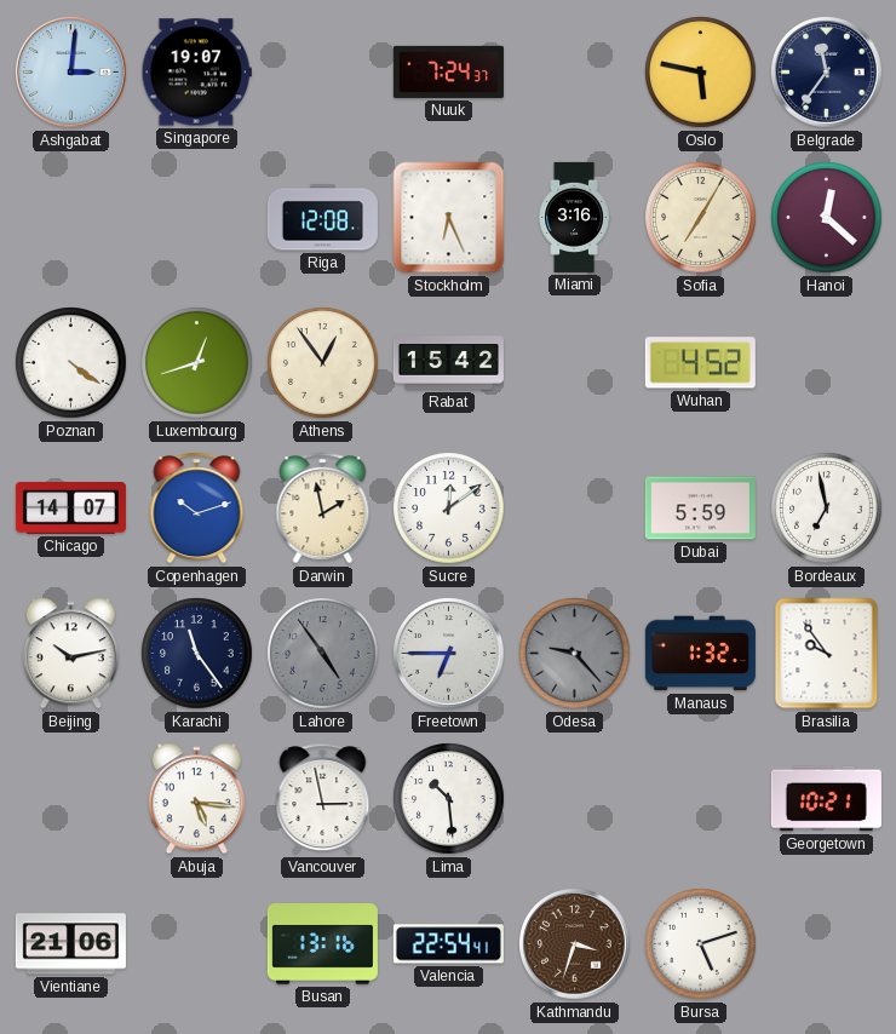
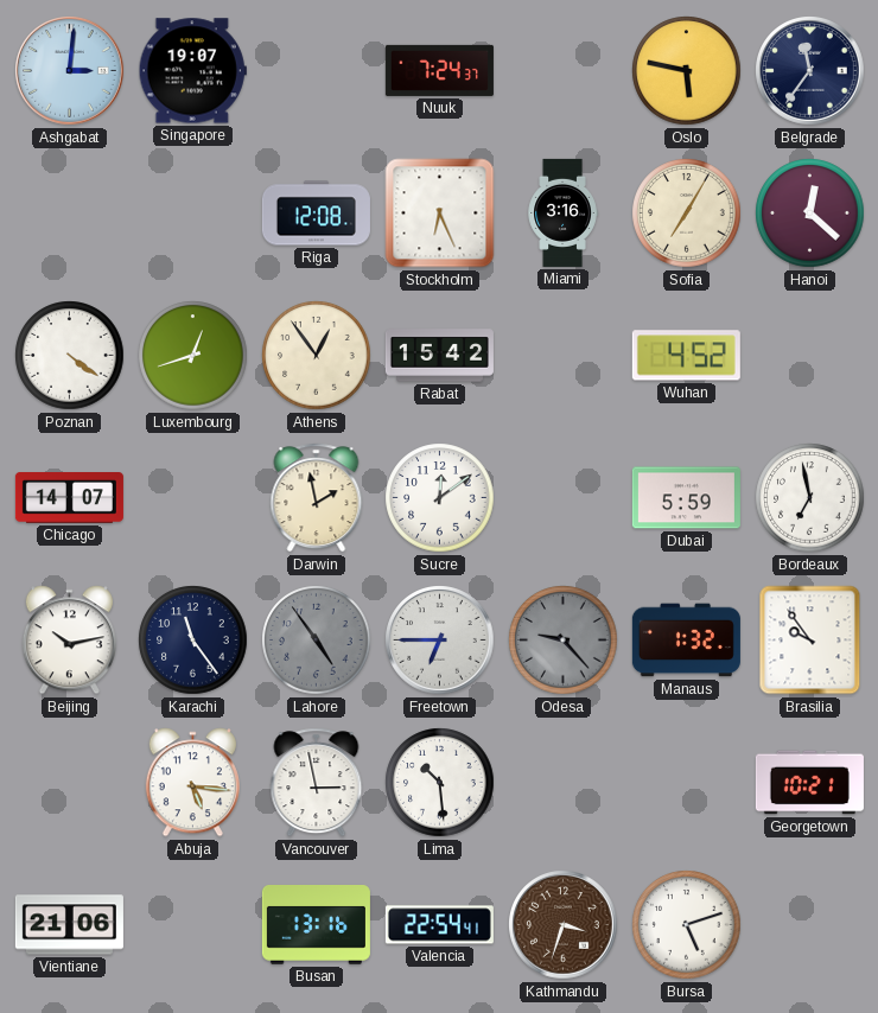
Copenhagen: 10:12 -> none
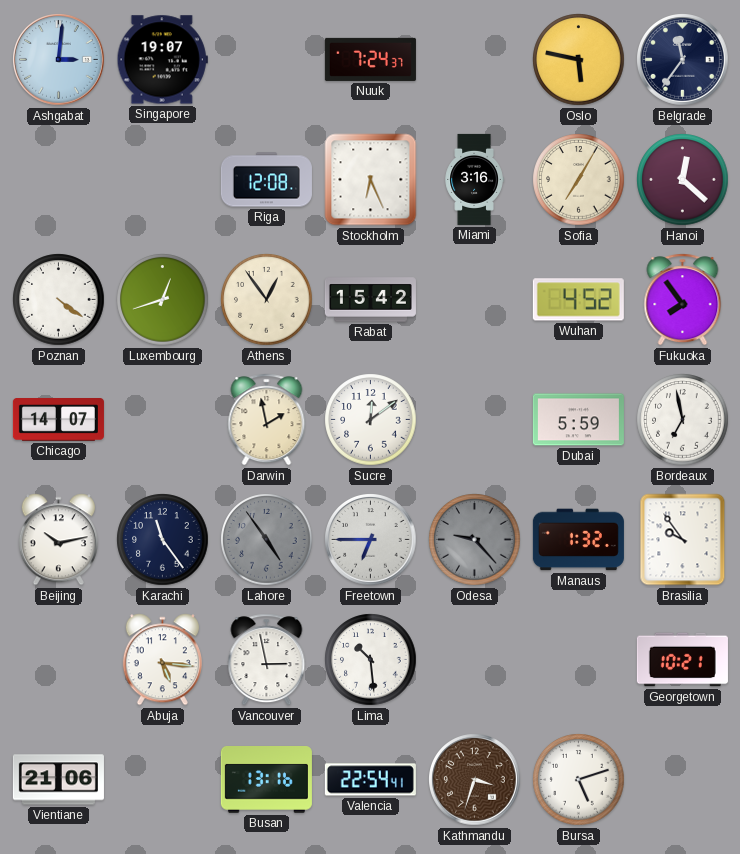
Fukuoka: none -> 7:54
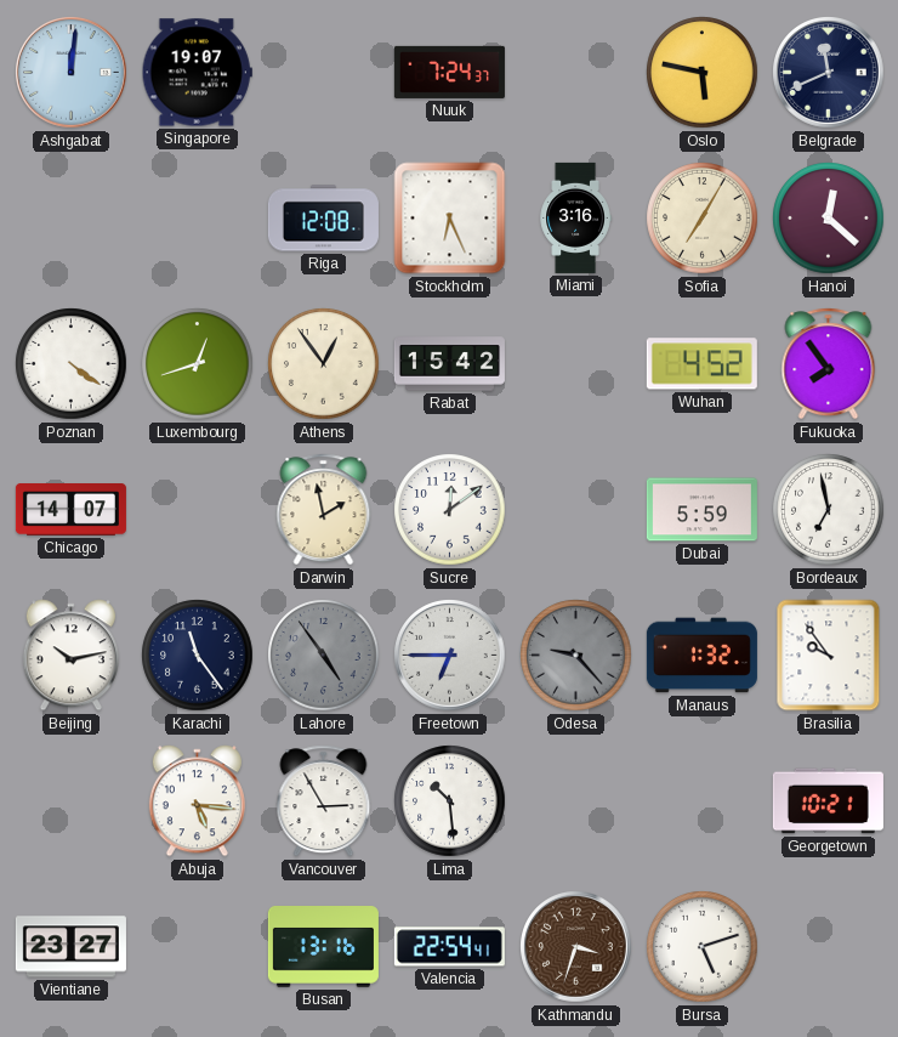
Ashgabat: 3:01 -> 12:01
Belgrade: 11:36 -> 11:41
Vancouver: 2:58 -> 2:55
Vientiane: 21:06 -> 23:27
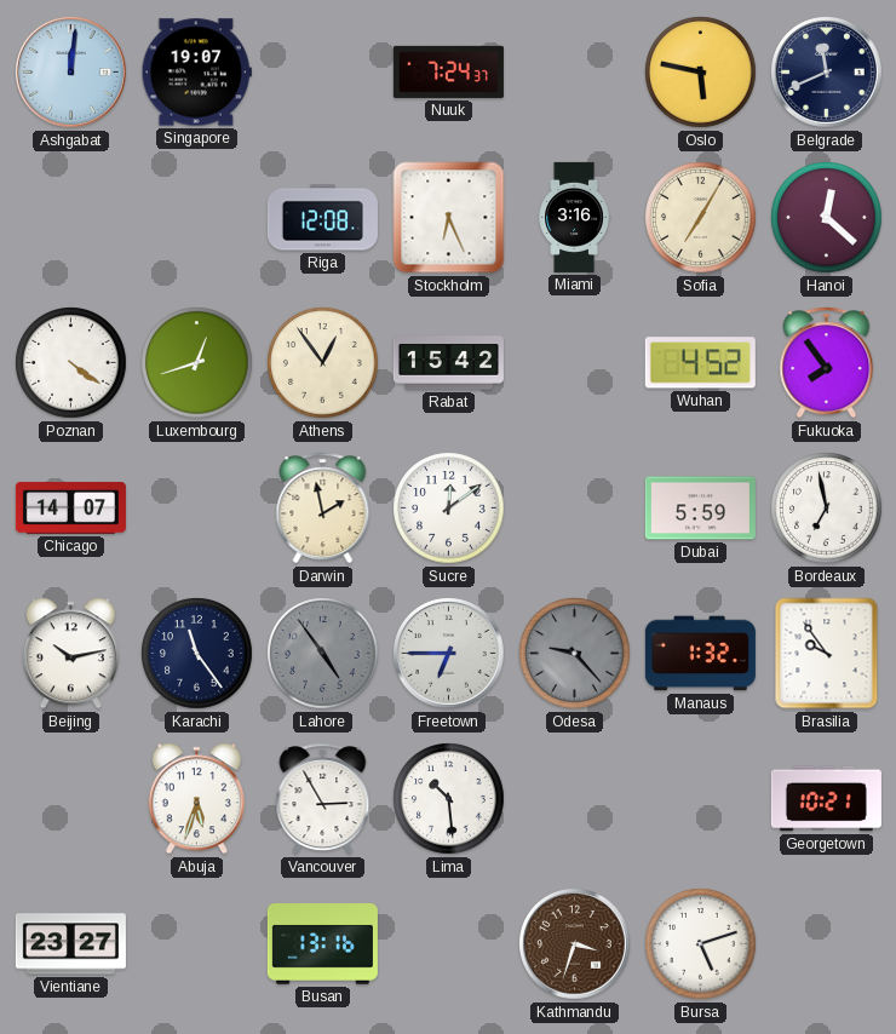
Abuja: 5:16 -> 5:33
Valencia: 22:54 -> none
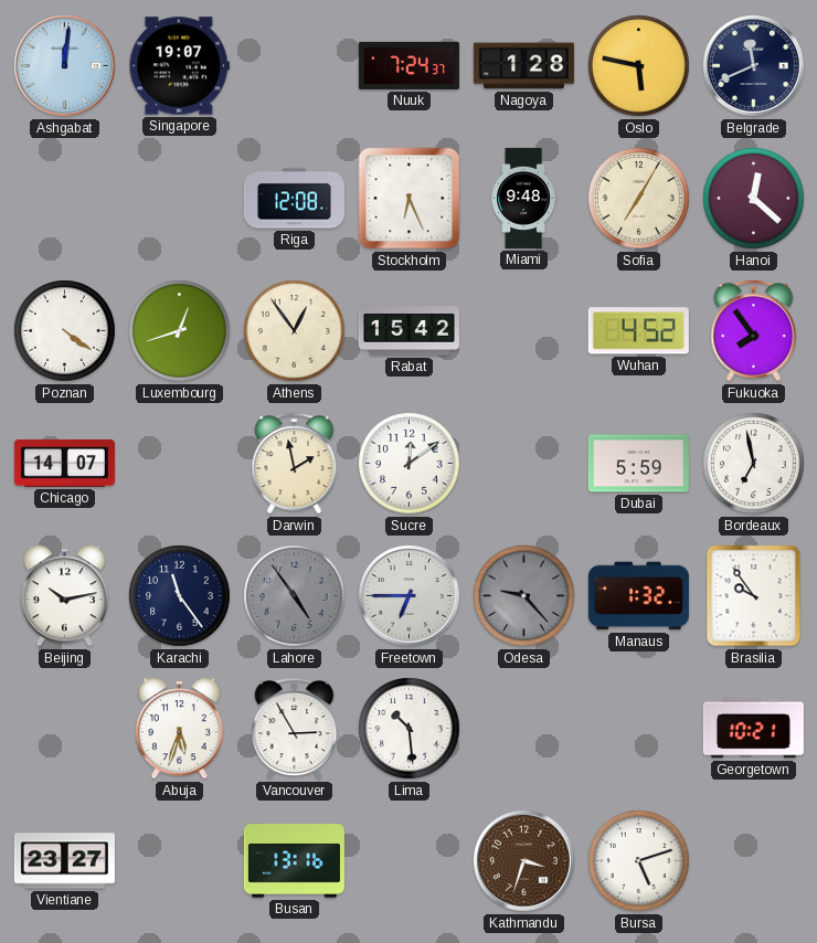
Nagoya: none -> 1:28
Miami: 3:16 -> 9:48
